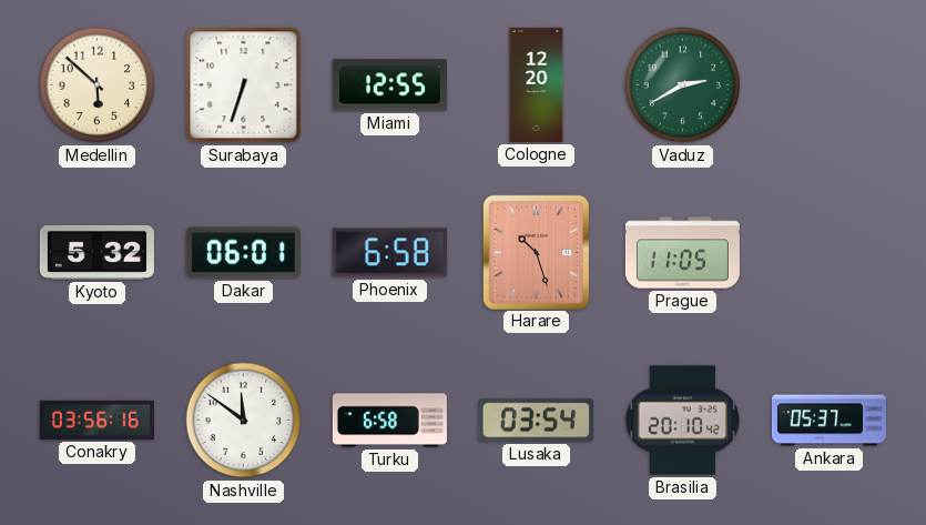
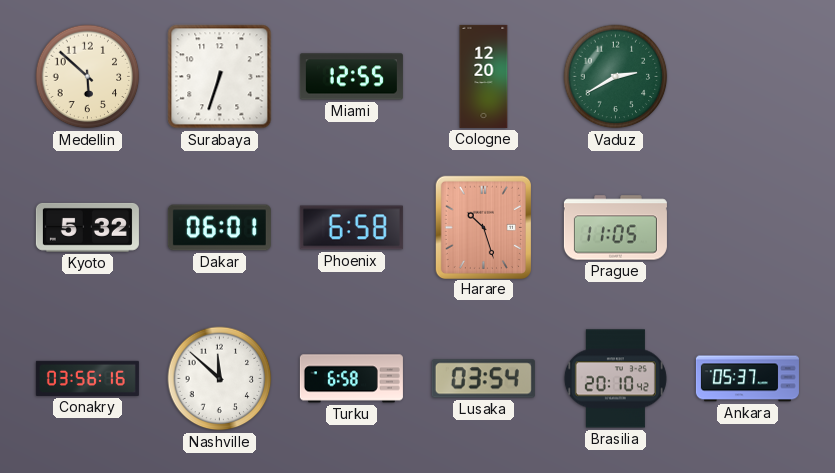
Nashville: 11:51 -> 11:52
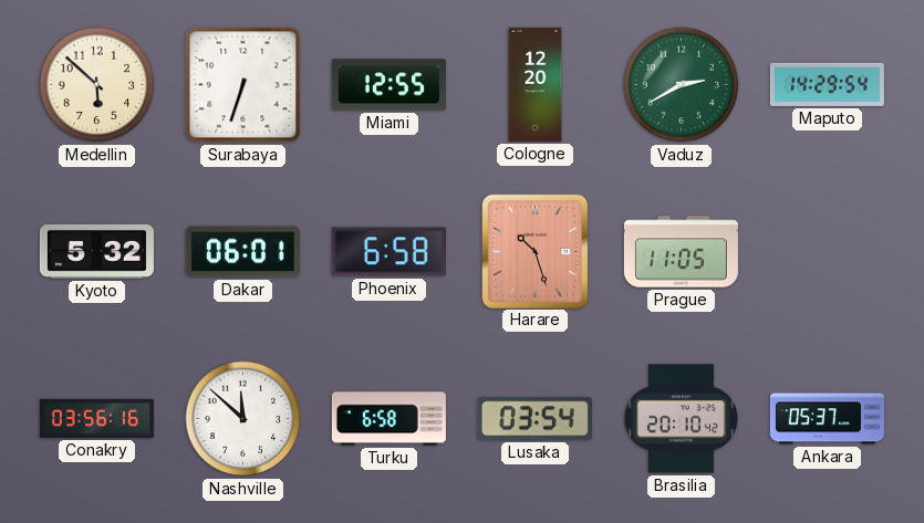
Maputo: none -> 14:29
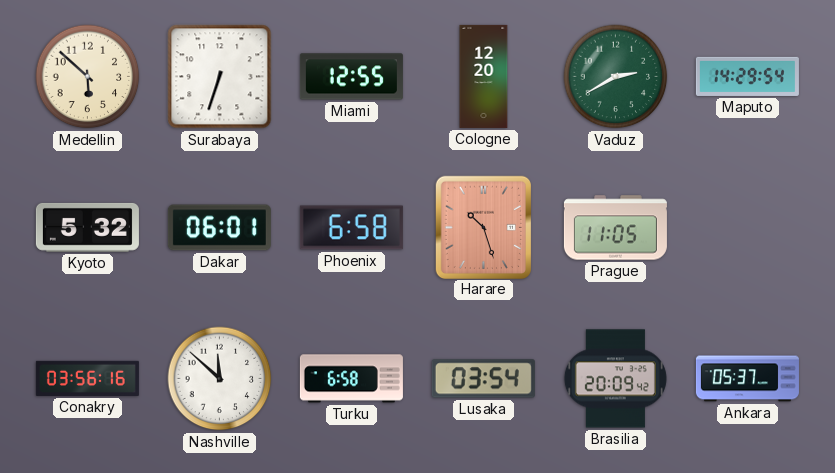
Brasilia: 20:10 -> 20:09
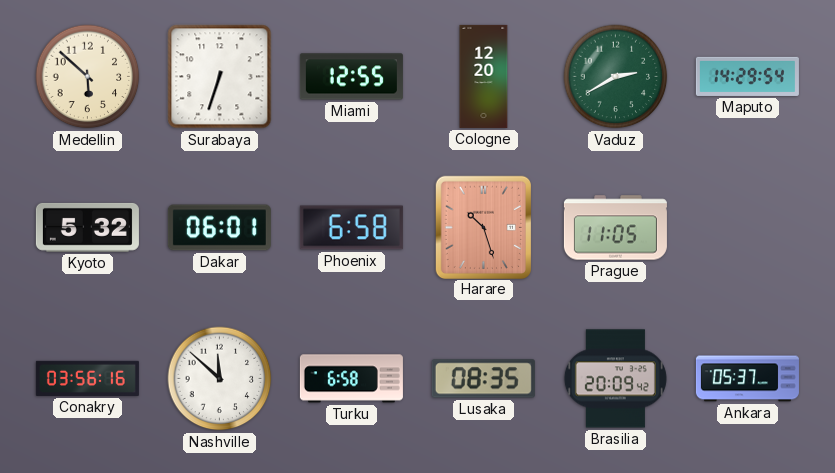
Lusaka: 03:54 -> 08:35
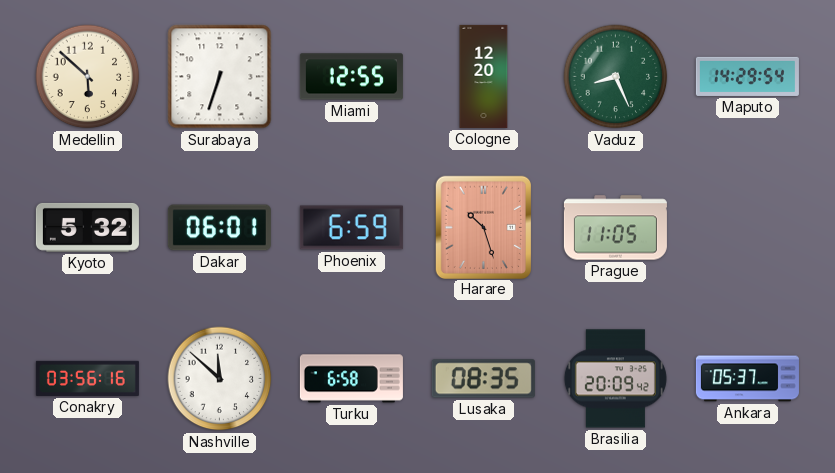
Vaduz: 2:40 -> 8:26
Phoenix: 6:58 -> 6:59
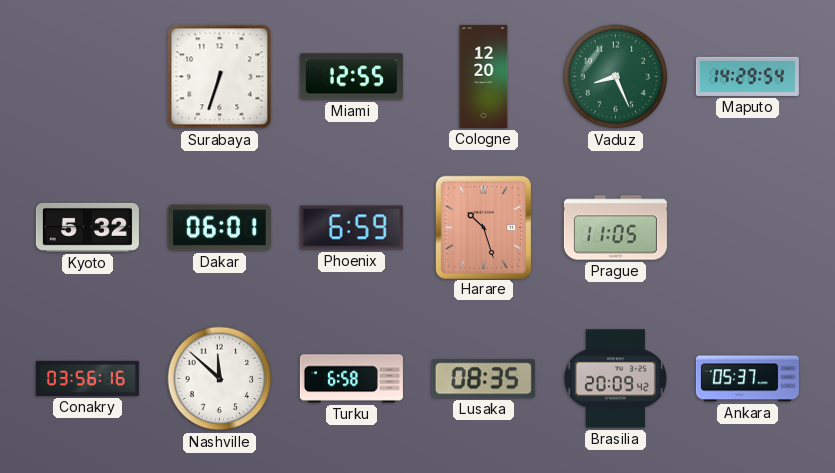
Medellin: 5:52 -> none
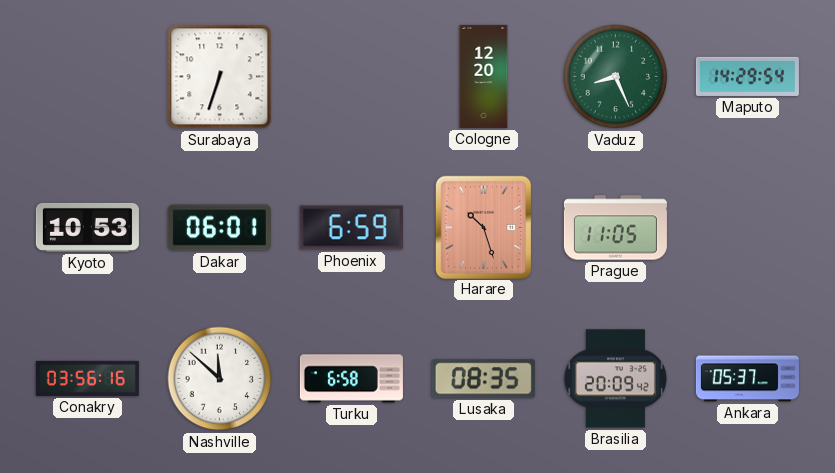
Miami: 12:55 -> none
Kyoto: 5:32 -> 10:53
